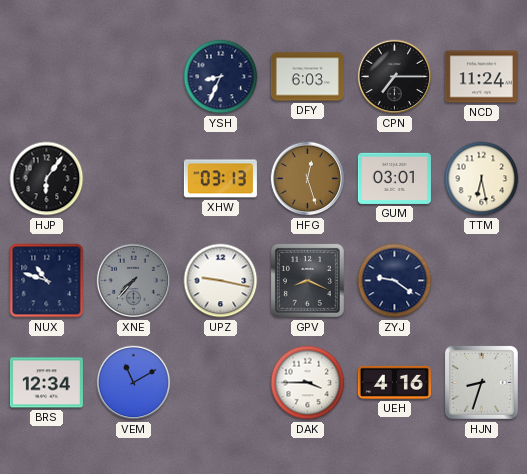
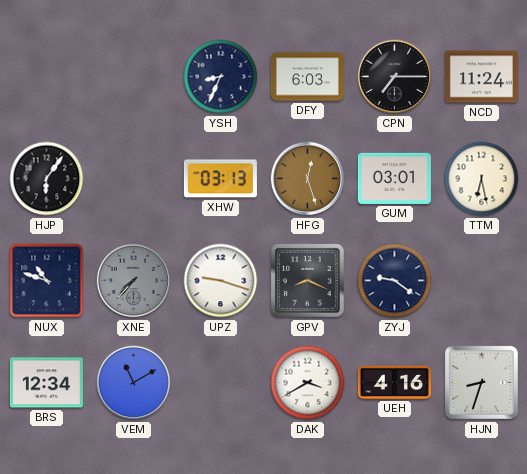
UPZ: 9:17 -> 9:18
DAK: 3:45 -> 3:40
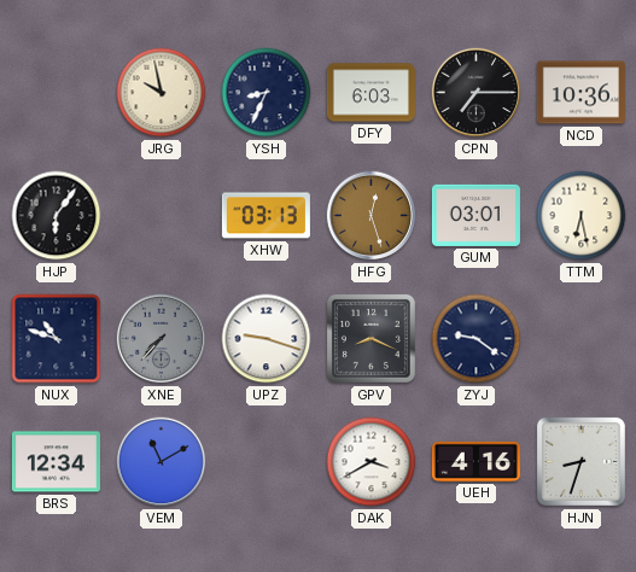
JRG: none -> 9:58
NCD: 11:24 -> 10:36
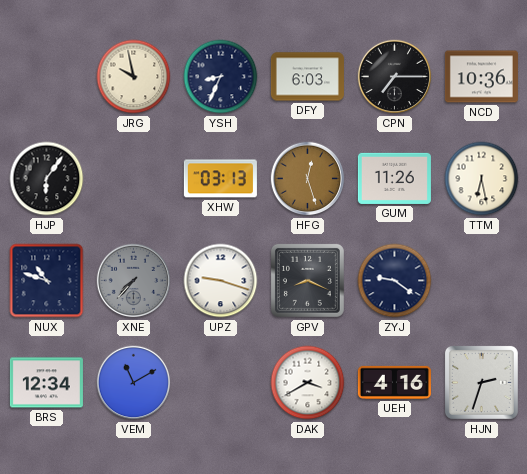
GUM: 03:01 -> 11:26
HJN: 8:33 -> 2:33
